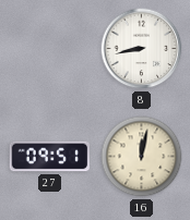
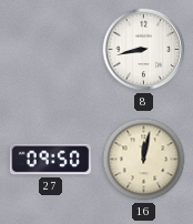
27: 09:51 -> 09:50
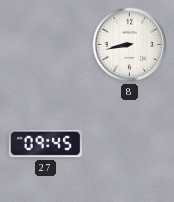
27: 09:50 -> 09:45
16: 12:02 -> none
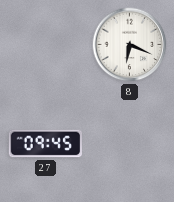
8: 8:43 -> 6:19
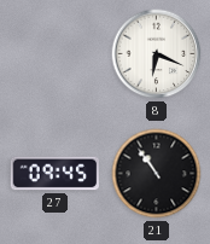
21: none -> 10:54
